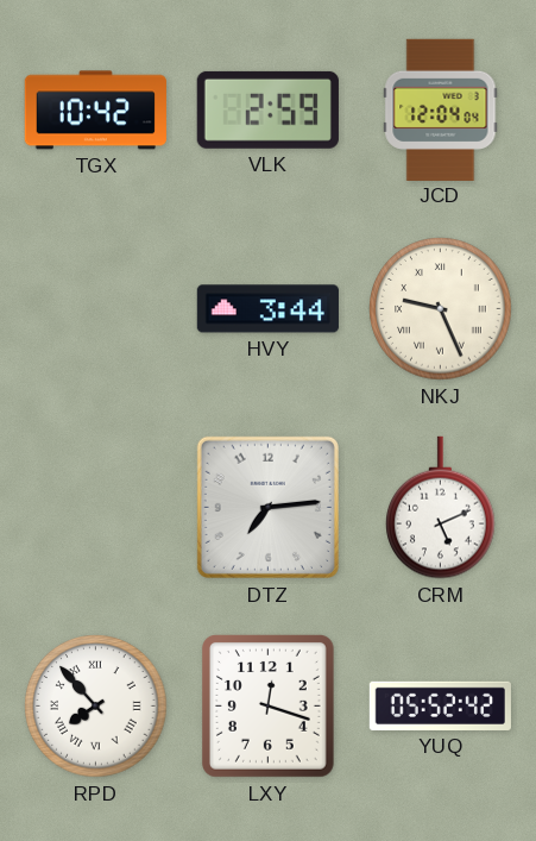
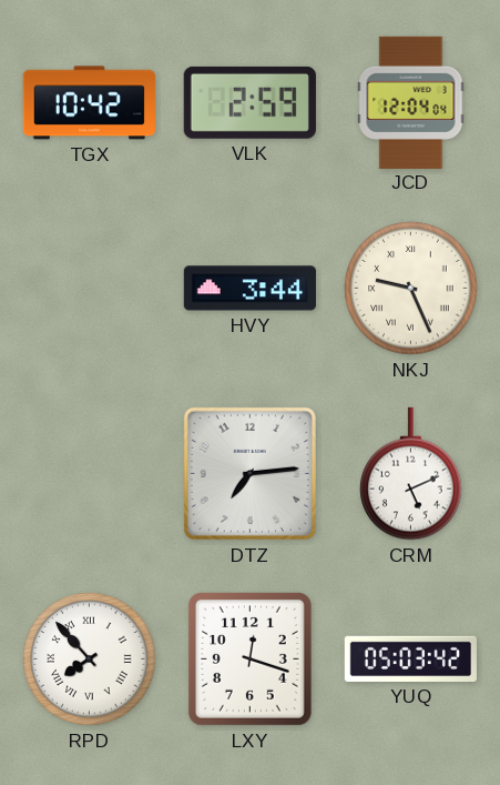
YUQ: 05:52 -> 05:03
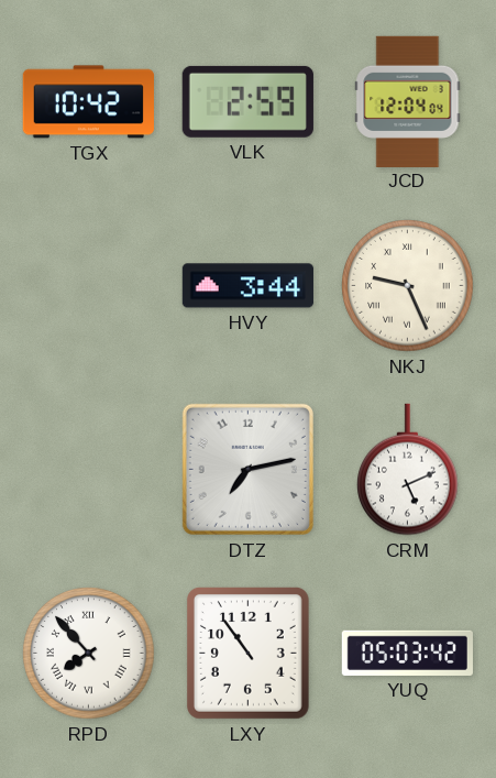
DTZ: 7:14 -> 7:13
LXY: 12:18 -> 10:54
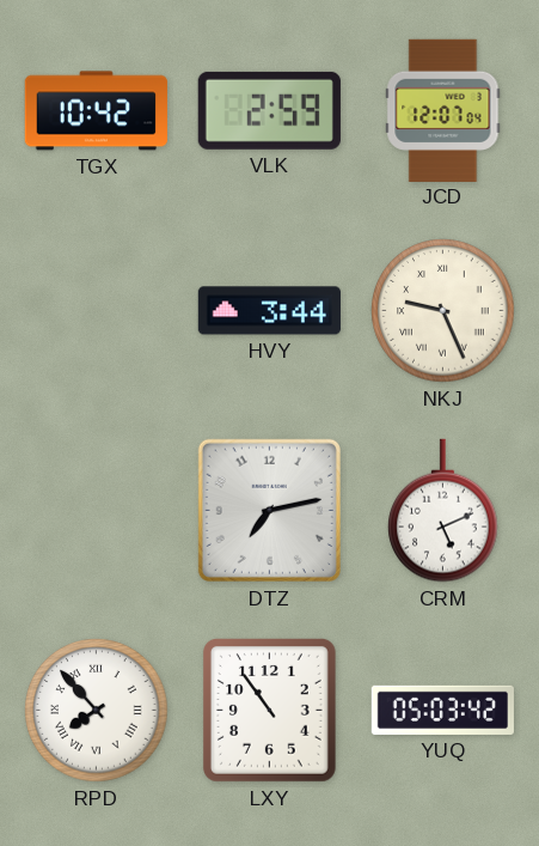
JCD: 12:04 -> 12:07
